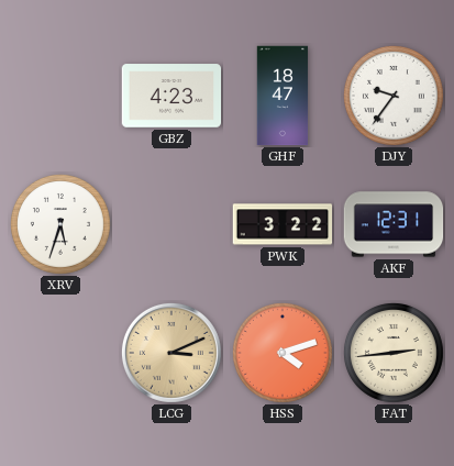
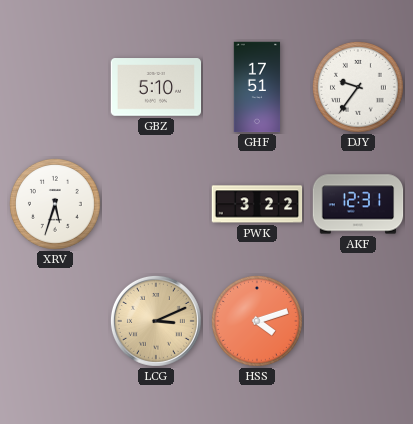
GBZ: 4:23 -> 5:10
GHF: 18:47 -> 17:51
FAT: 2:44 -> none
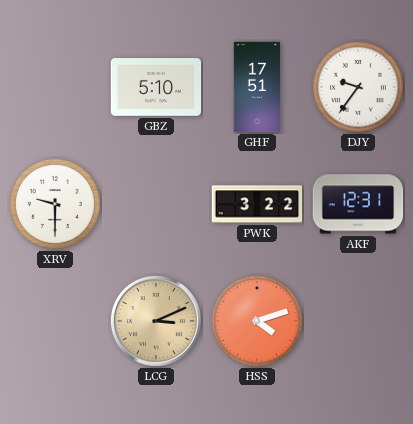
XRV: 5:33 -> 9:30
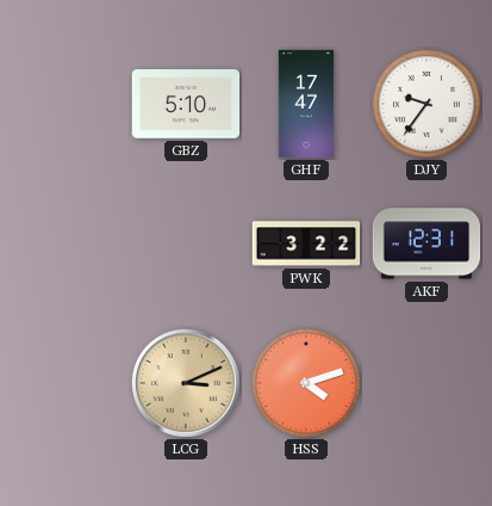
GHF: 17:51 -> 17:47
XRV: 9:30 -> none
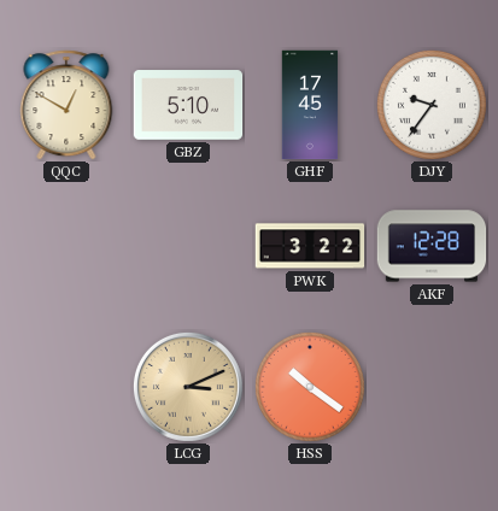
QQC: none -> 12:50
GHF: 17:47 -> 17:45
AKF: 12:31 -> 12:28
HSS: 4:12 -> 10:21
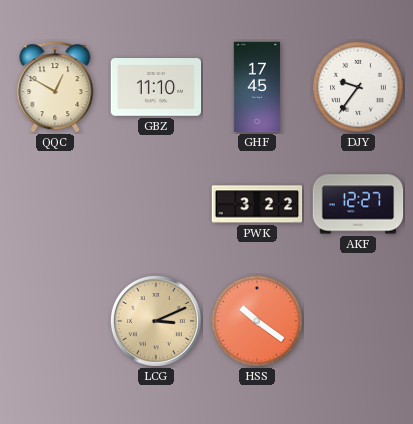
GBZ: 5:10 -> 11:10
AKF: 12:28 -> 12:27
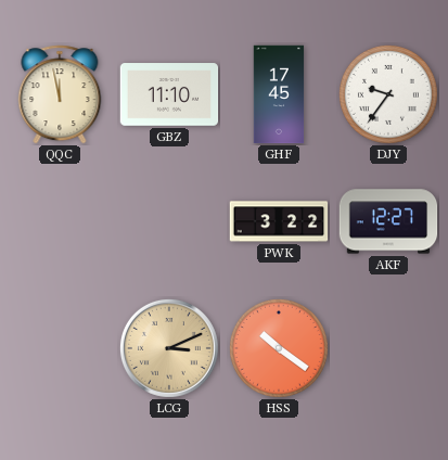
QQC: 12:50 -> 11:58
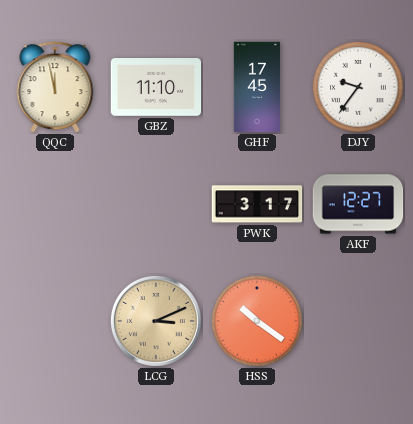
PWK: 3:22 -> 3:17
